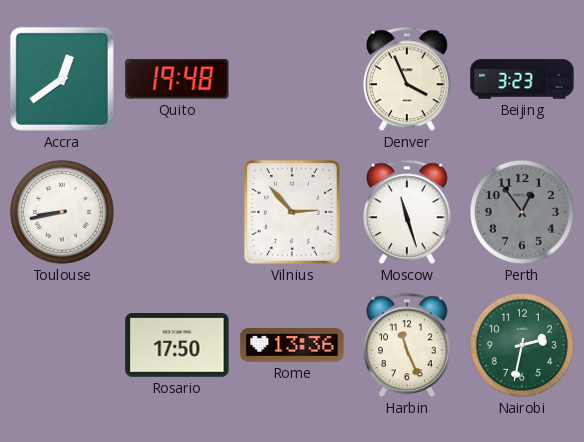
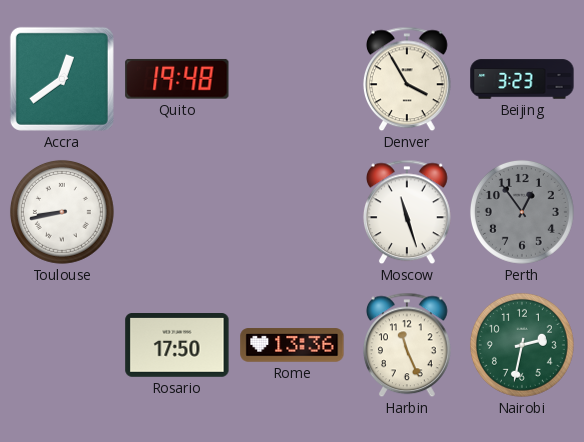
Denver: 3:56 -> 3:55
Vilnius: 2:53 -> none
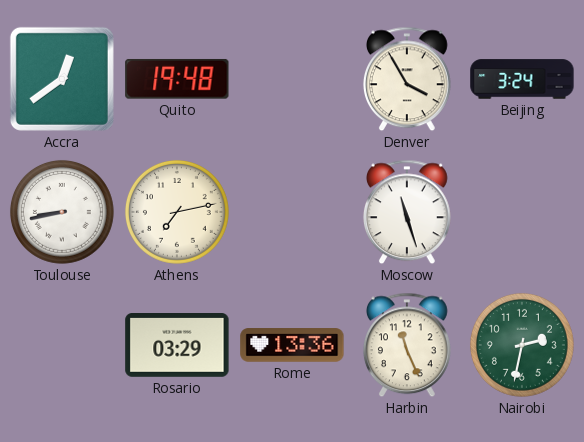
Beijing: 3:23 -> 3:24
Athens: none -> 7:13
Perth: 12:54 -> none
Rosario: 17:50 -> 03:29
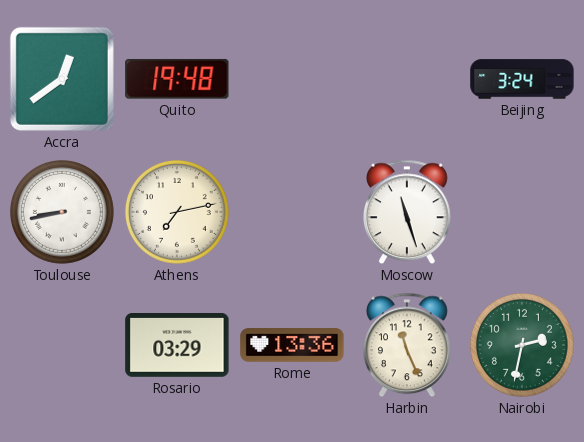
Denver: 3:55 -> none
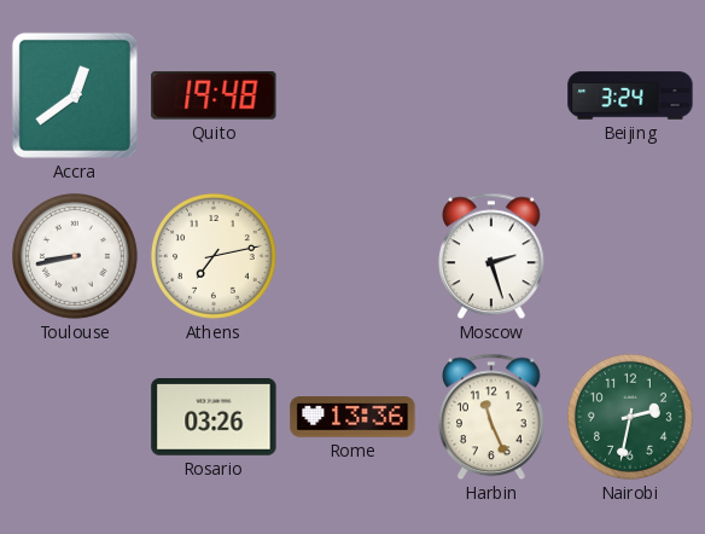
Moscow: 11:27 -> 2:27
Rosario: 03:29 -> 03:26
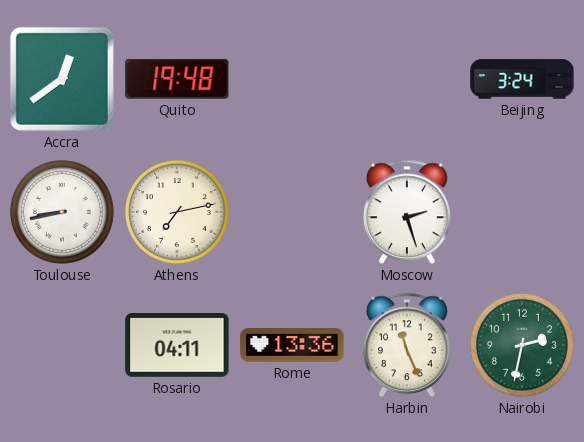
Rosario: 03:26 -> 04:11
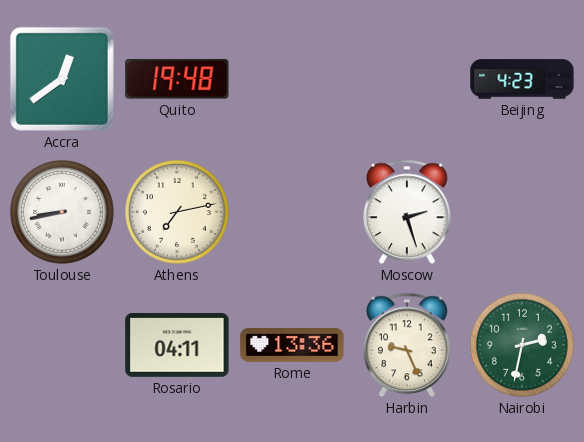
Beijing: 3:24 -> 4:23
Harbin: 11:26 -> 9:26
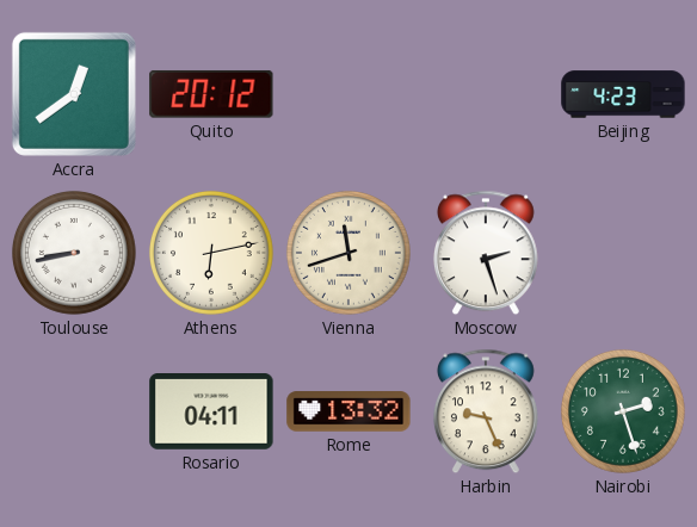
Quito: 19:48 -> 20:12
Athens: 7:13 -> 6:13
Vienna: none -> 11:42
Rome: 13:36 -> 13:32
Nairobi: 2:32 -> 2:27
